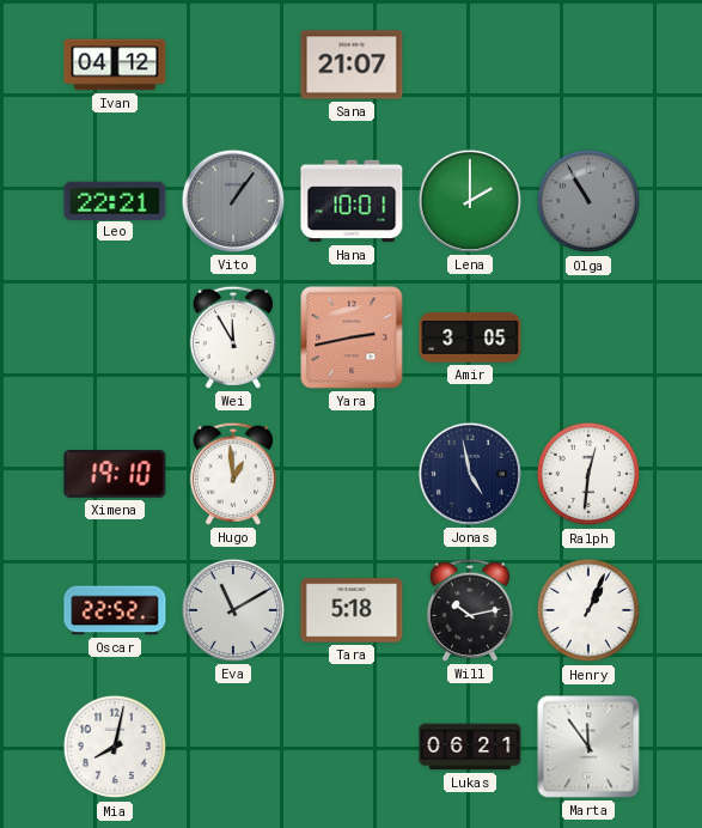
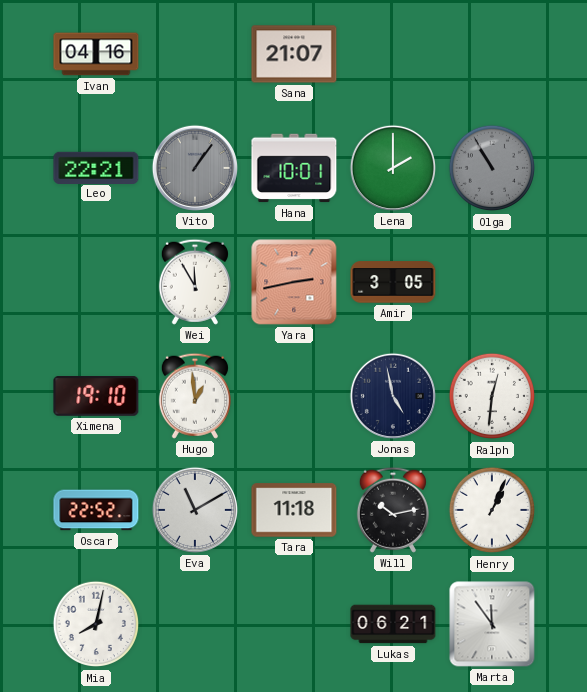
Ivan: 04:12 -> 04:16
Tara: 5:18 -> 11:18
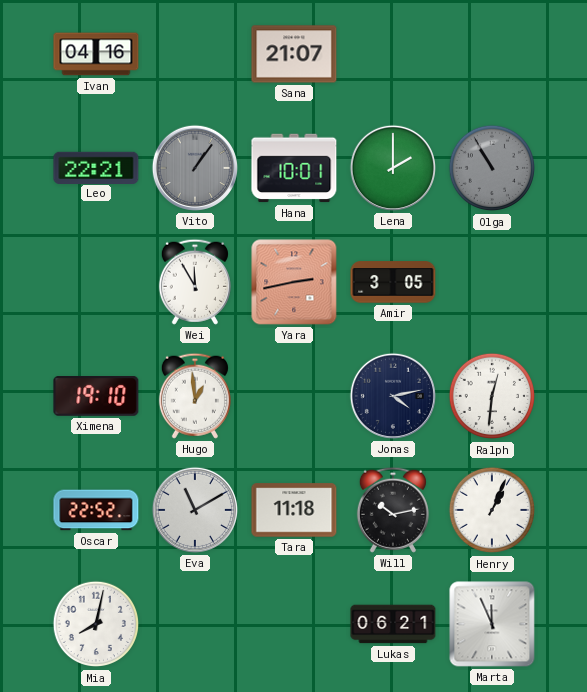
Jonas: 4:58 -> 4:13
Marta: 11:54 -> 11:56
